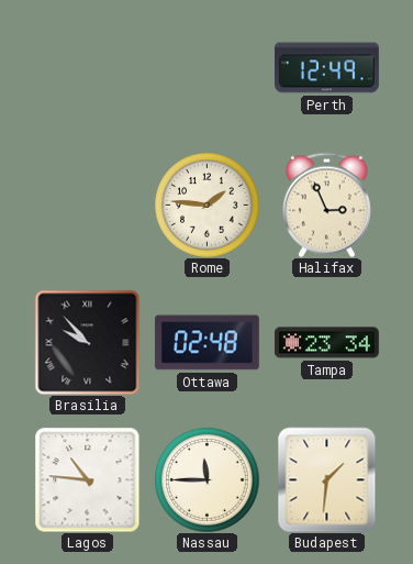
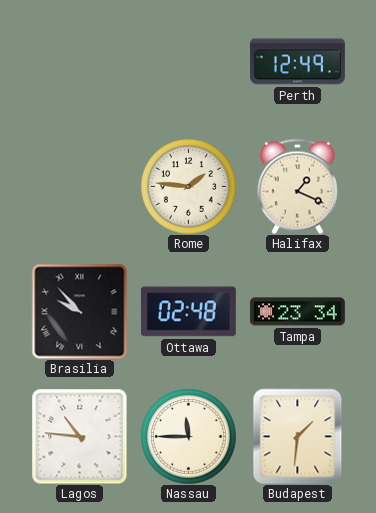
Halifax: 2:56 -> 1:19
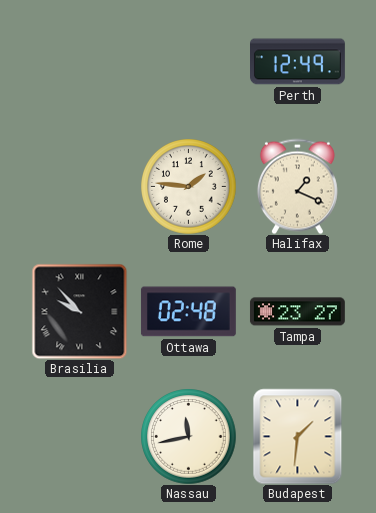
Tampa: 23:34 -> 23:27
Lagos: 10:46 -> none
Nassau: 11:45 -> 11:43
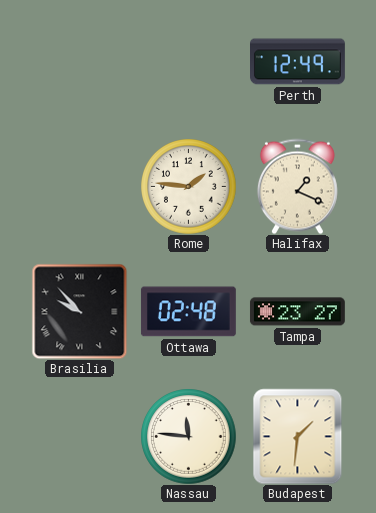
Nassau: 11:43 -> 11:46
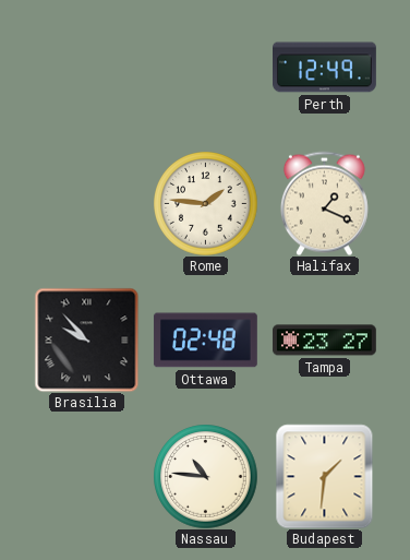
Nassau: 11:46 -> 10:46
